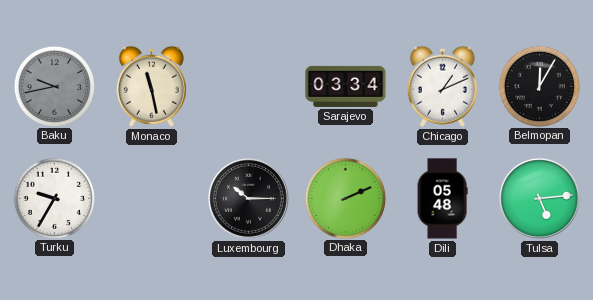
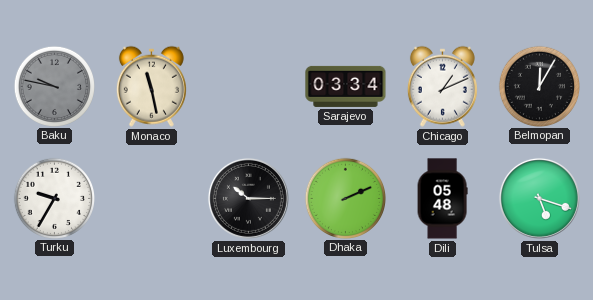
Baku: 9:43 -> 9:47
Tulsa: 5:14 -> 5:18
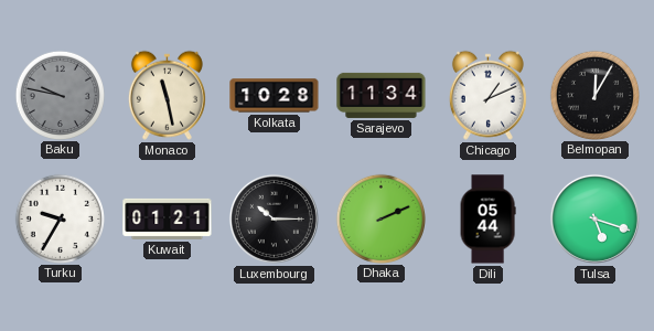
Kolkata: none -> 10:28
Sarajevo: 03:34 -> 11:34
Kuwait: none -> 01:21
Dili: 05:48 -> 05:44
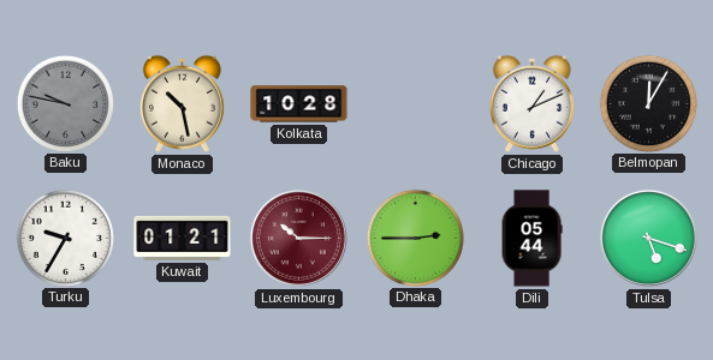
Monaco: 11:28 -> 10:28
Sarajevo: 11:34 -> none
Luxembourg dial: black -> burgundy
Dhaka: 2:11 -> 2:45
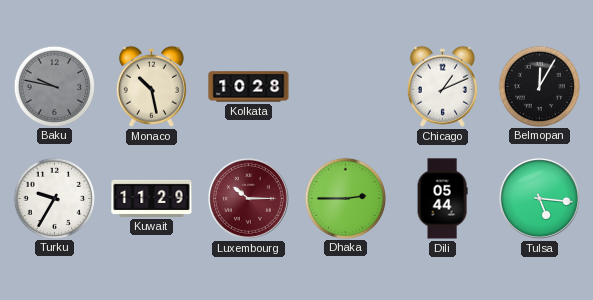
Kuwait: 01:21 -> 11:29
Tulsa: 5:18 -> 5:16
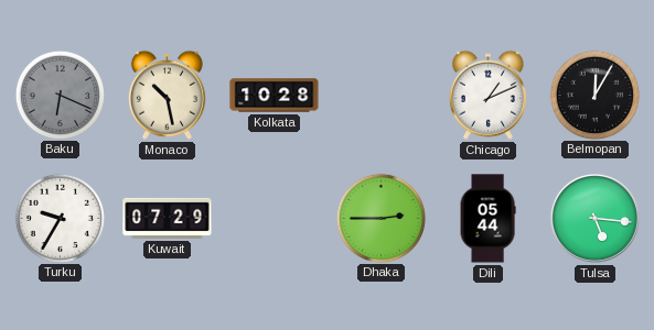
Baku: 9:47 -> 6:19
Kuwait: 11:29 -> 07:29
Luxembourg: 10:15 -> none
